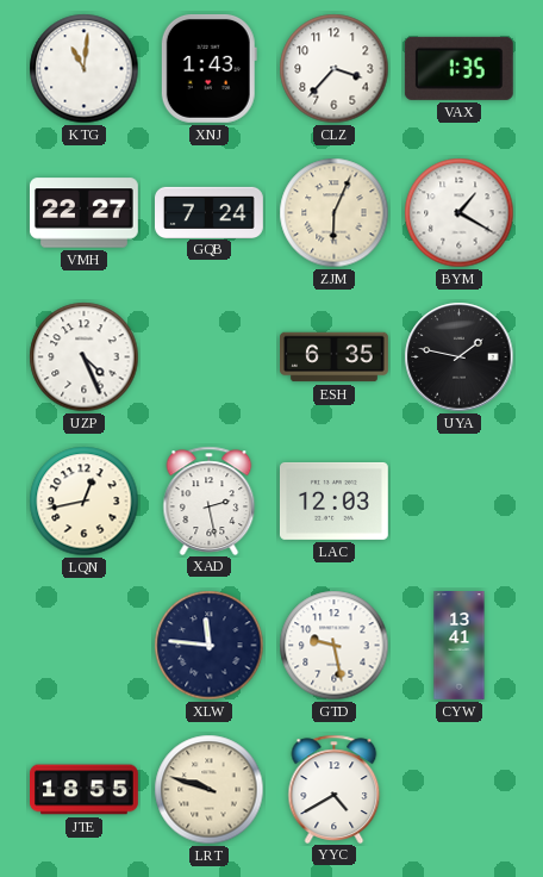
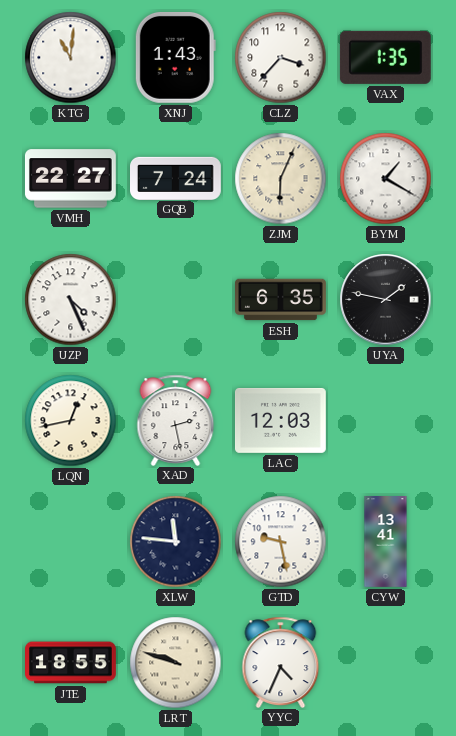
YYC: 4:40 -> 4:34
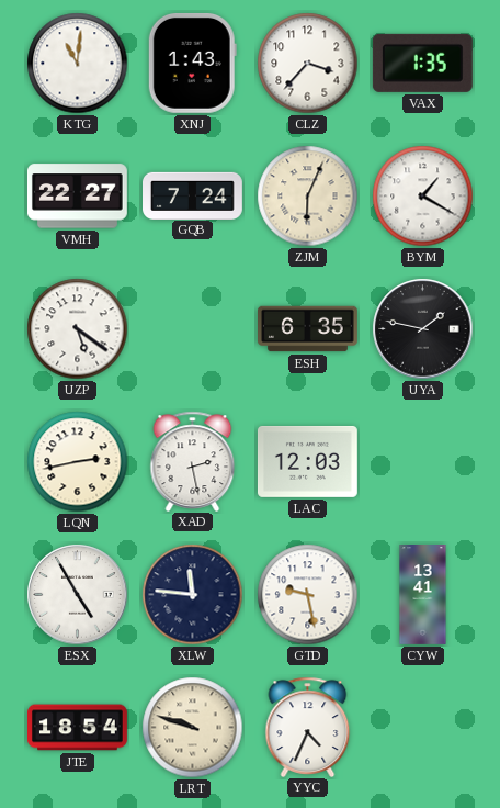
UZP: 4:26 -> 5:21
LQN: 12:43 -> 2:43
ESX: none -> 4:55
JTE: 18:55 -> 18:54
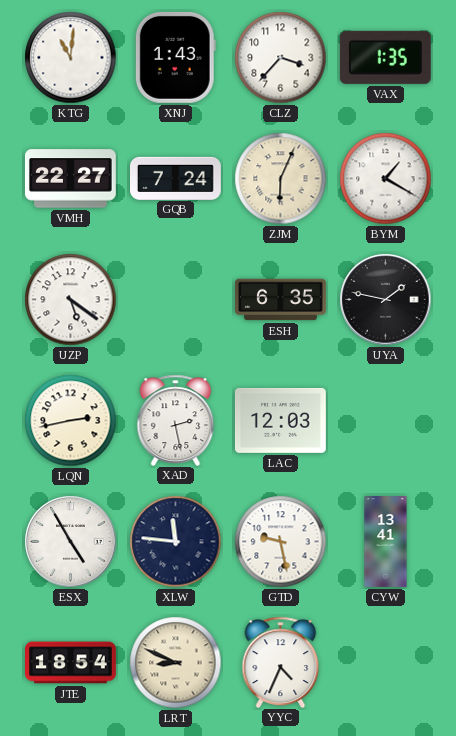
LRT: 9:48 -> 8:49
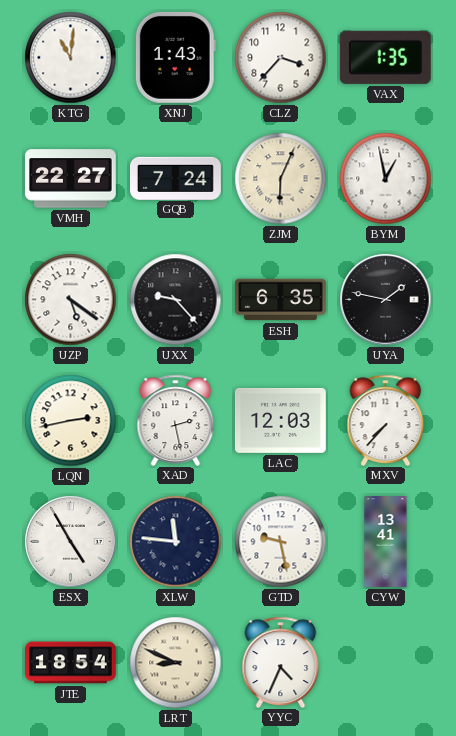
BYM: 1:20 -> 12:58
UXX: none -> 9:23
MXV: none -> 7:37
